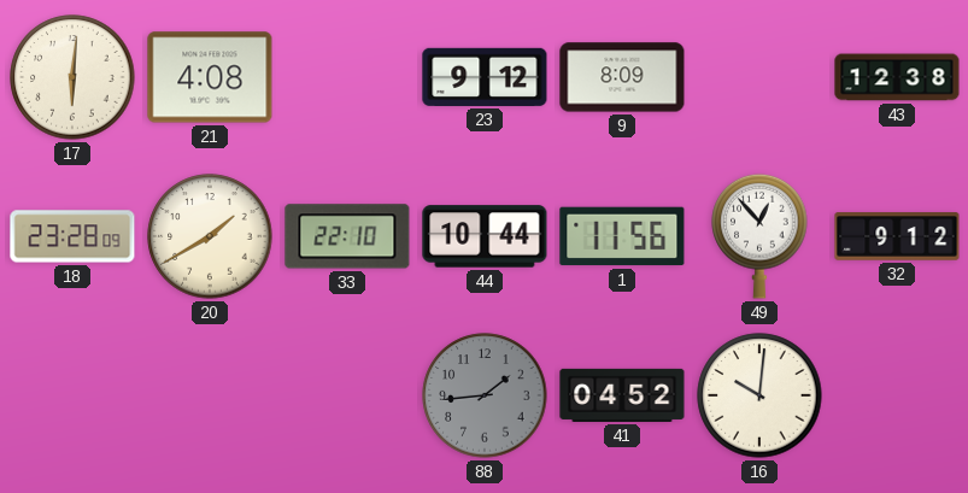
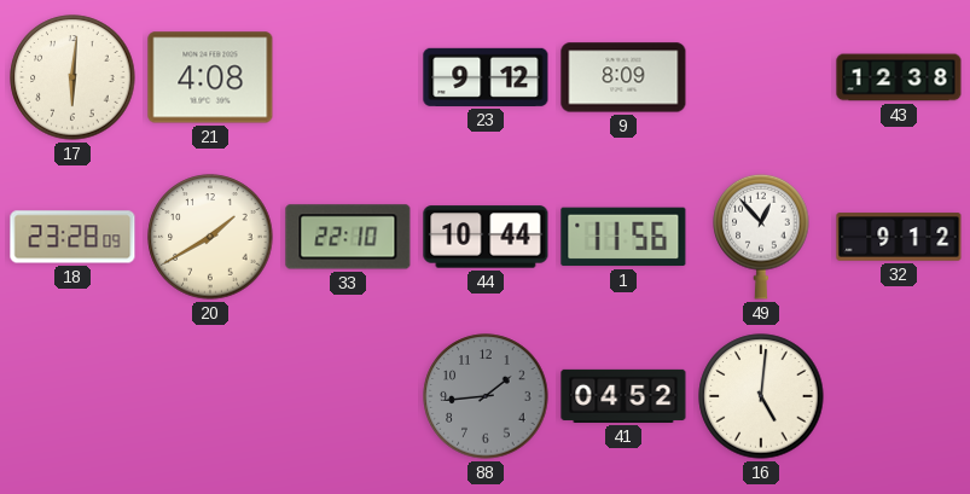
16: 10:01 -> 5:01
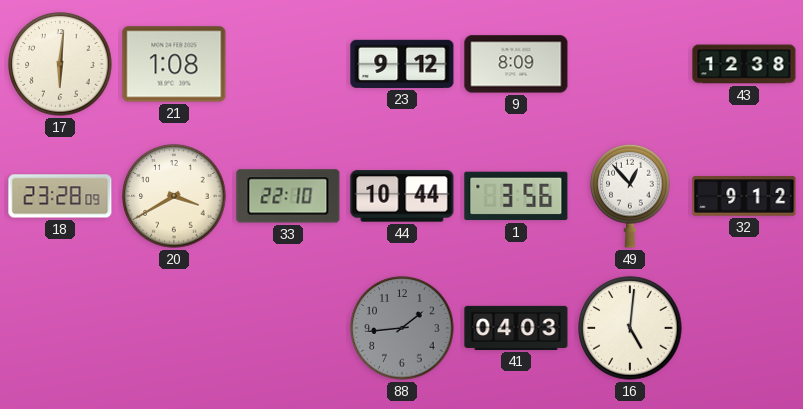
21: 4:08 -> 1:08
20: 1:40 -> 3:40
1: 11:56 -> 3:56
41: 04:52 -> 04:03
